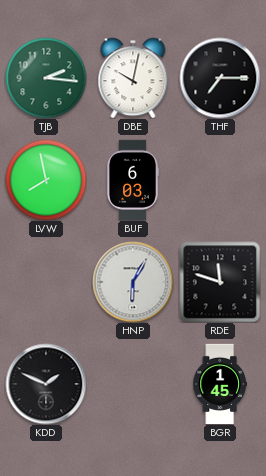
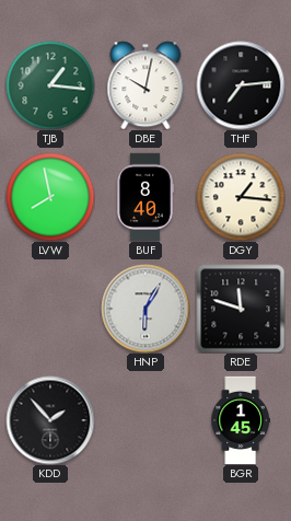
TJB: 2:16 -> 1:16
THF: 7:15 -> 7:14
BUF: 6:03 -> 8:40
DGY: none -> 1:16
KDD: 1:49 -> 1:53
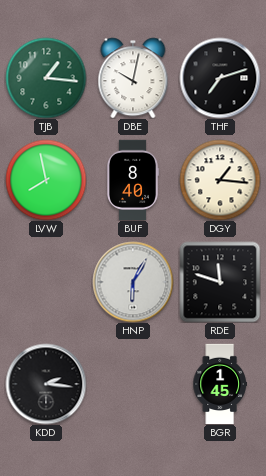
THF: 7:14 -> 7:12
KDD: 1:53 -> 2:16
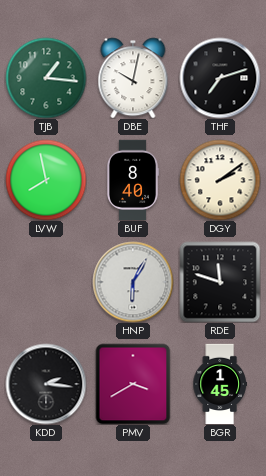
DGY: 1:16 -> 2:09
PMV: none -> 3:40
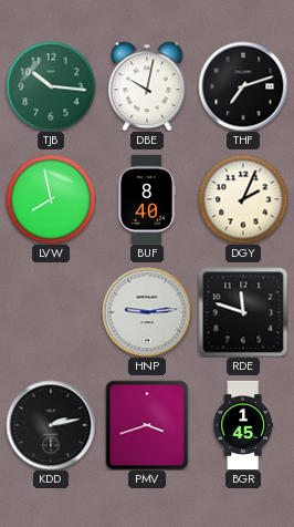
TJB: 1:16 -> 10:16
DGY: 2:09 -> 2:04
HNP: 6:05 -> 9:14
KDD: 2:16 -> 2:13
PMV: 3:40 -> 3:42
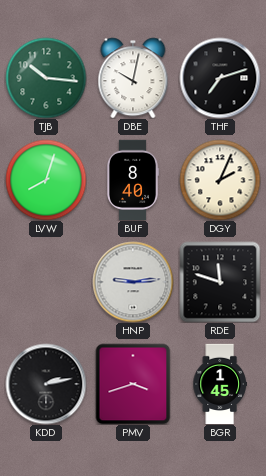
LVW: 7:58 -> 8:03
